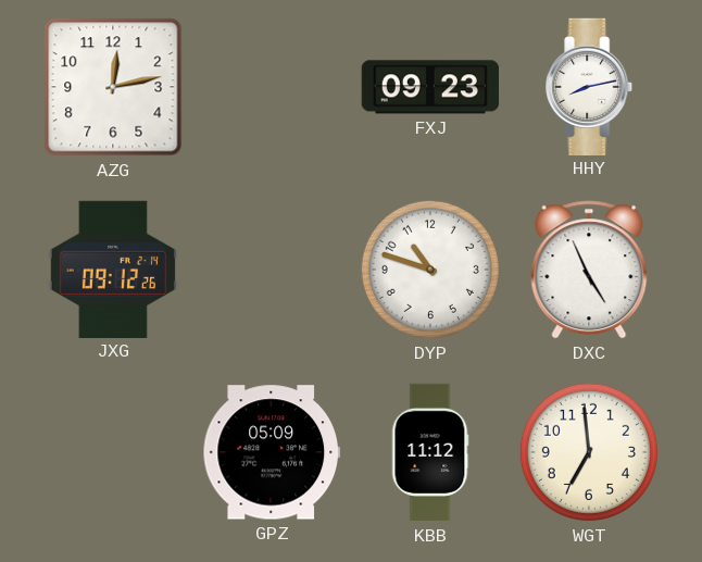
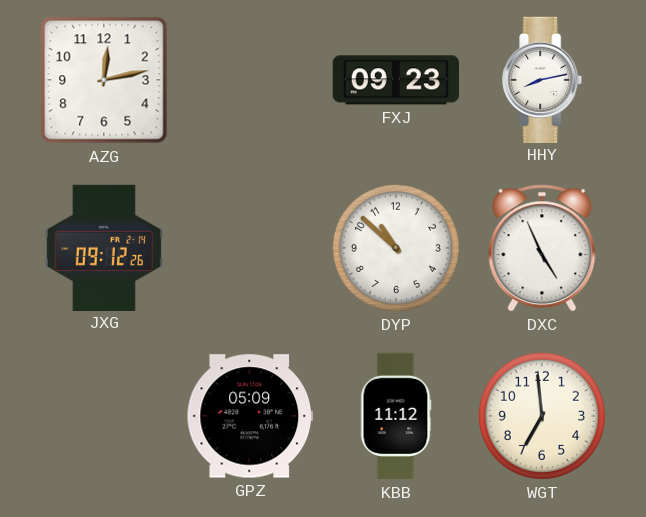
DYP: 10:48 -> 10:52
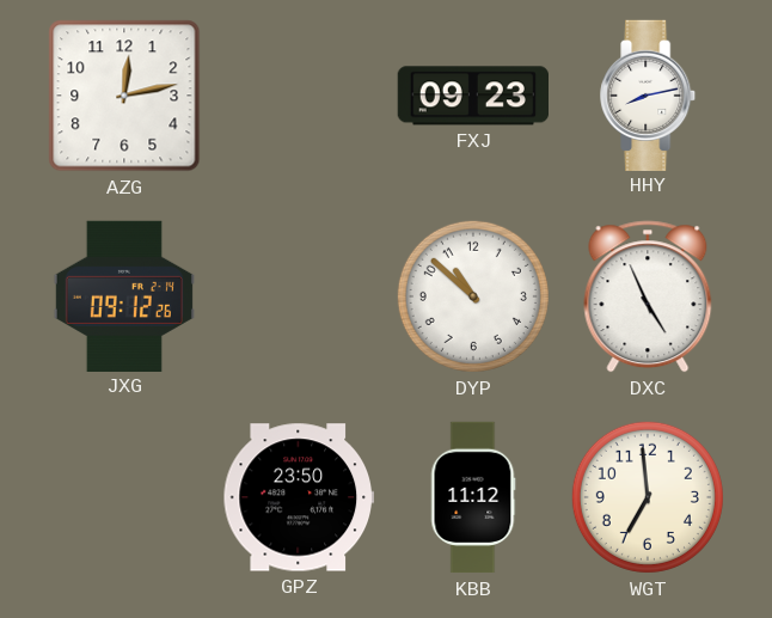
GPZ: 05:09 -> 23:50
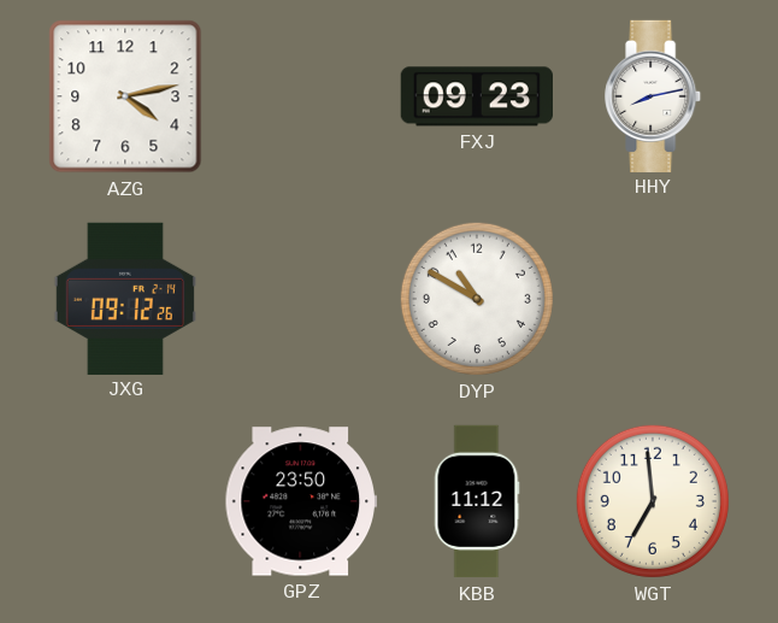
AZG: 12:13 -> 4:13
DYP: 10:52 -> 10:50
DXC: 4:56 -> none
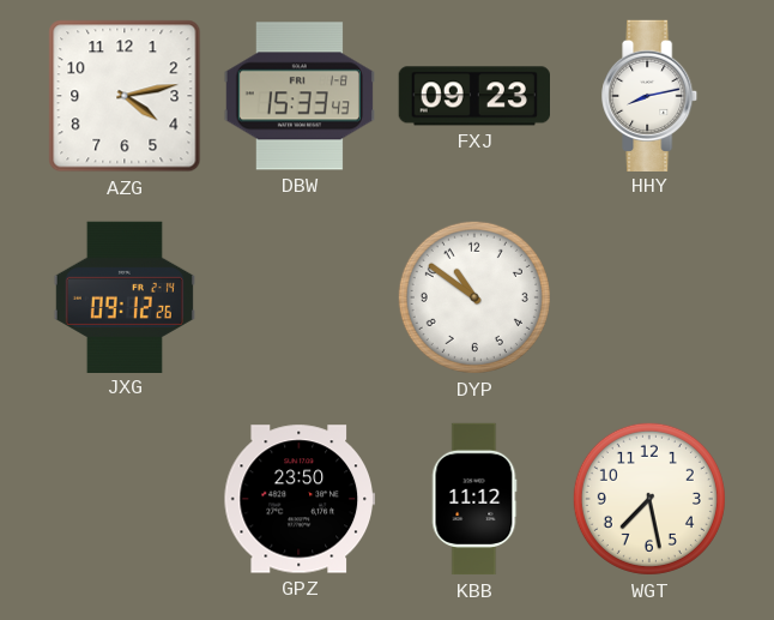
DBW: none -> 15:33
DYP: 10:50 -> 10:51
WGT: 6:59 -> 7:28
